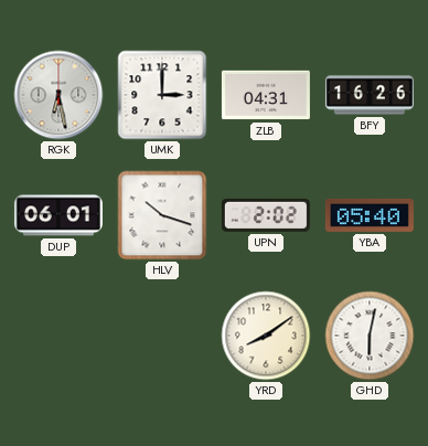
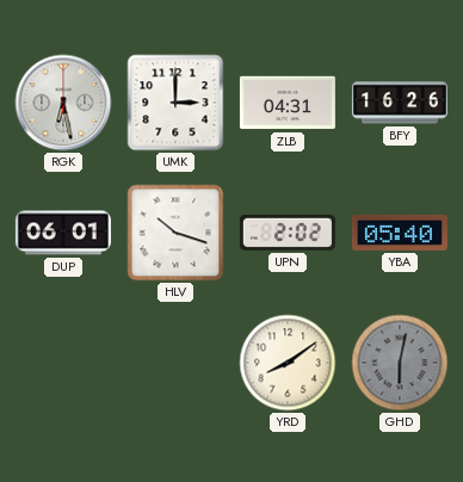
GHD dial: white -> grey
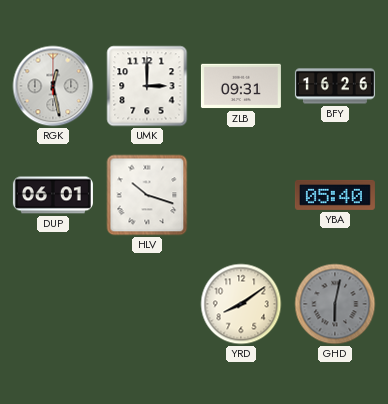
RGK: 6:28 -> 12:28
ZLB: 04:31 -> 09:31
UPN: 2:02 -> none
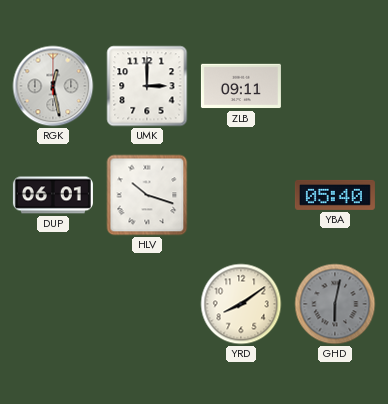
ZLB: 09:31 -> 09:11
BFY: 16:26 -> none
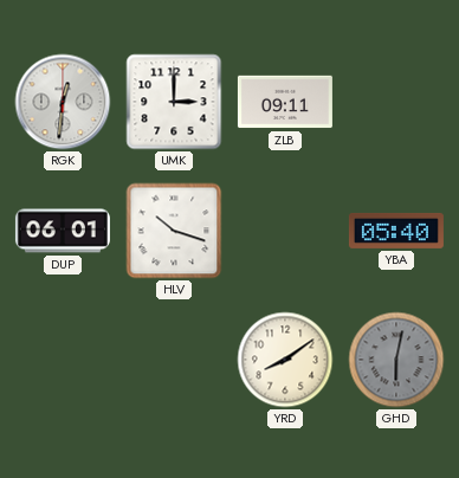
RGK: 12:28 -> 12:31
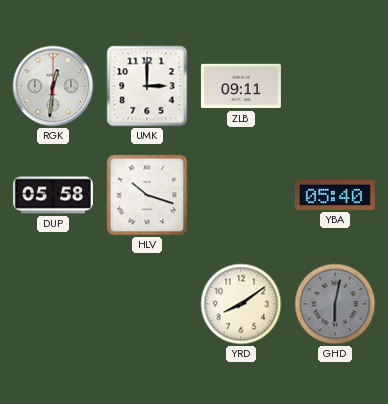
DUP: 06:01 -> 05:58
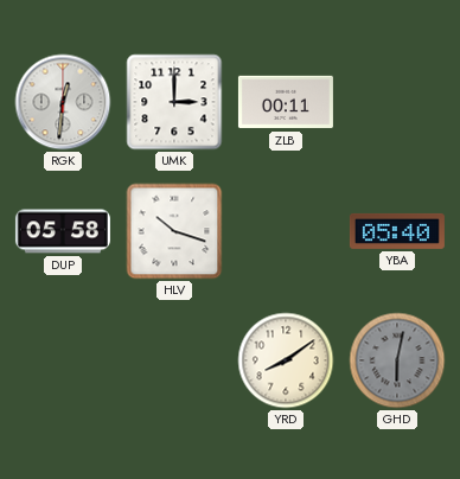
ZLB: 09:11 -> 00:11
